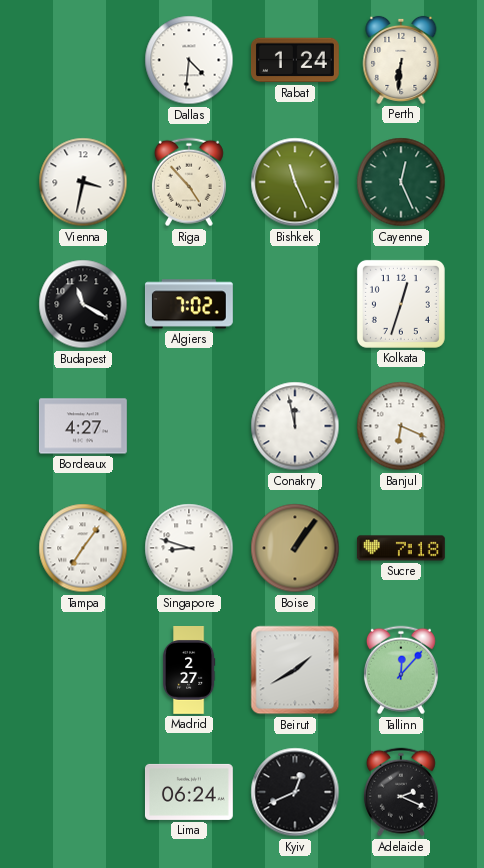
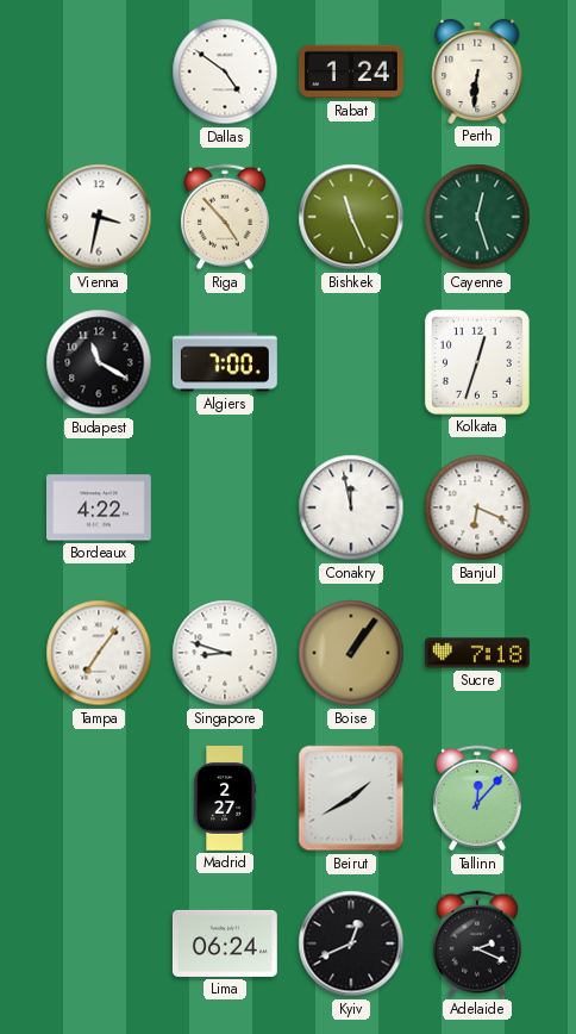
Dallas: 4:31 -> 4:51
Cayenne: 12:26 -> 12:27
Algiers: 7:02 -> 7:00
Bordeaux: 4:27 -> 4:22
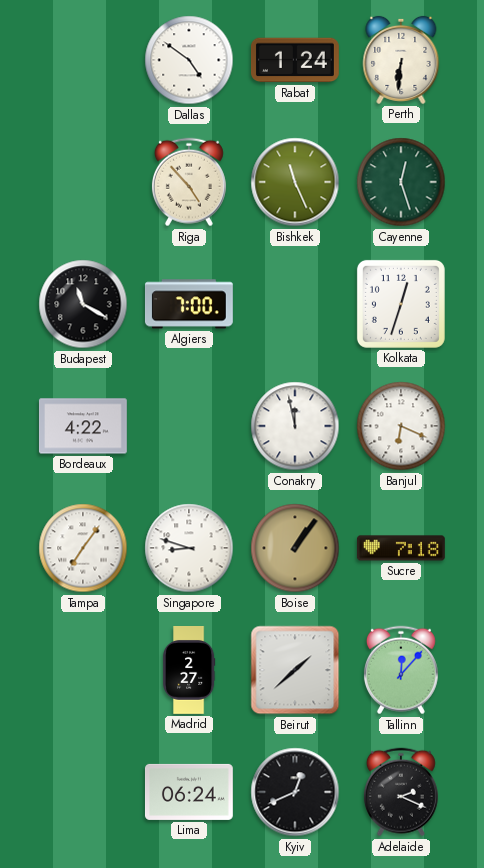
Vienna: 3:32 -> none
Beirut: 1:40 -> 1:38
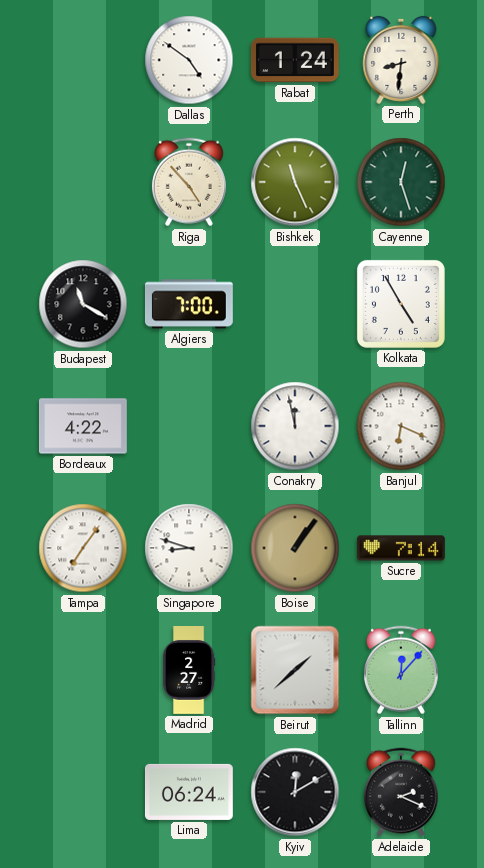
Perth: 6:31 -> 8:31
Kolkata: 12:33 -> 4:55
Sucre: 7:18 -> 7:14
Kyiv: 12:41 -> 12:10
